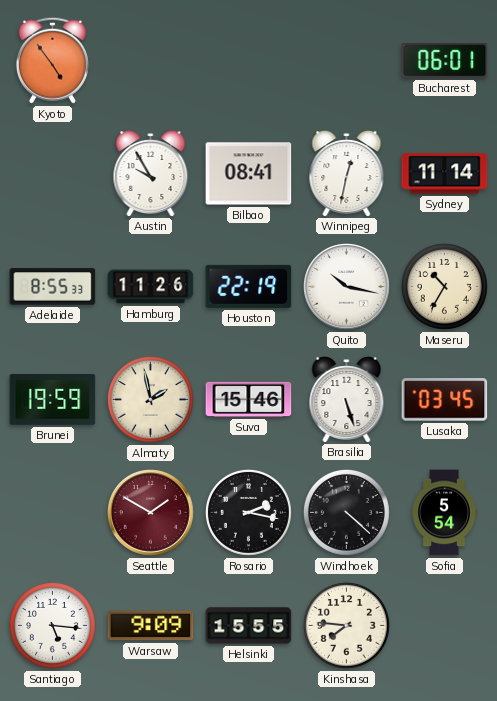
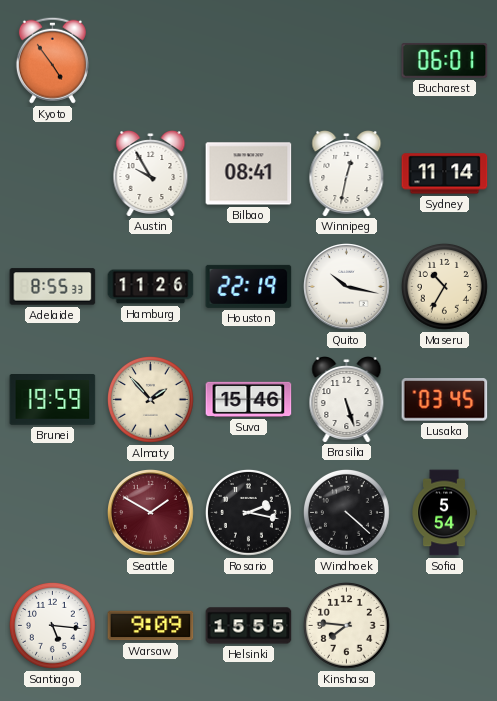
Almaty: 1:58 -> 1:53
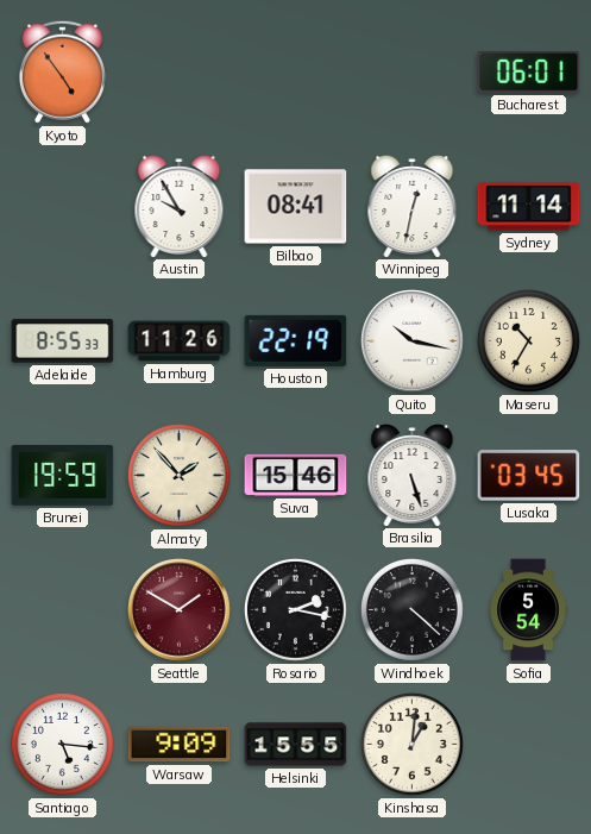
Kinshasa: 7:46 -> 1:01
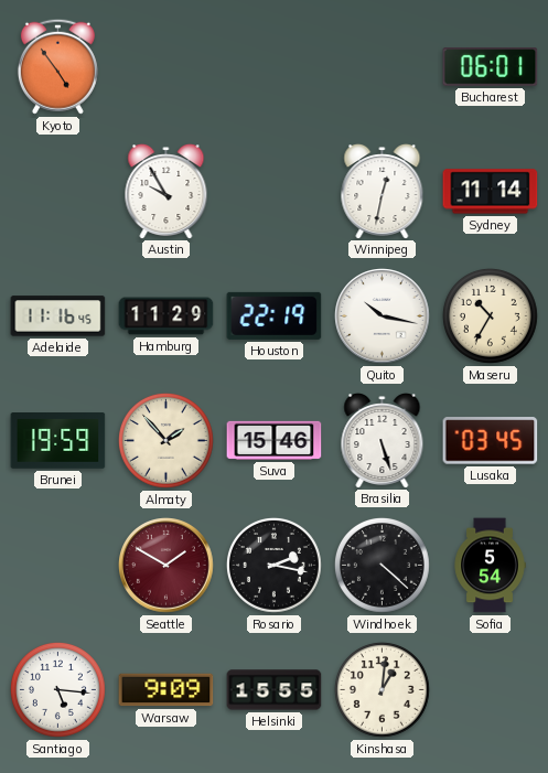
Bilbao: 08:41 -> none
Adelaide: 8:55 -> 11:16
Hamburg: 11:26 -> 11:29
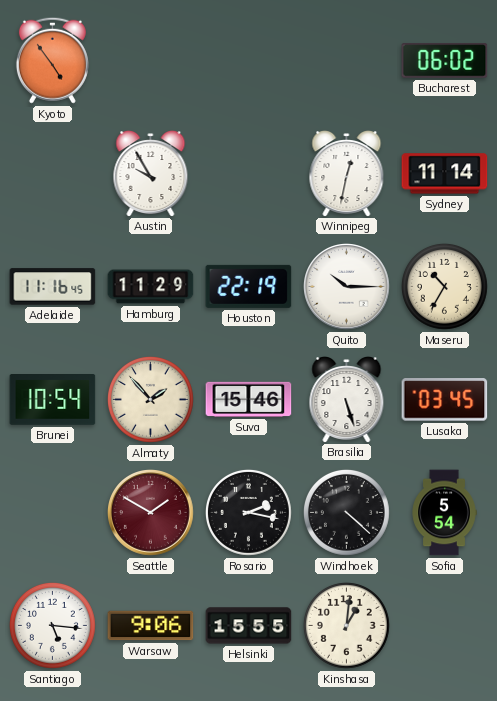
Bucharest: 06:01 -> 06:02
Quito: 10:17 -> 10:15
Brunei: 19:59 -> 10:54
Warsaw: 9:09 -> 9:06
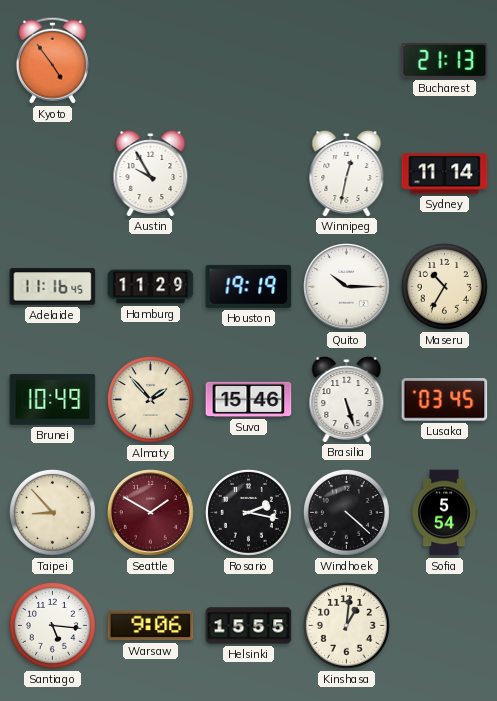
Bucharest: 06:02 -> 21:13
Houston: 22:19 -> 19:19
Brunei: 10:54 -> 10:49
Taipei: none -> 8:53
